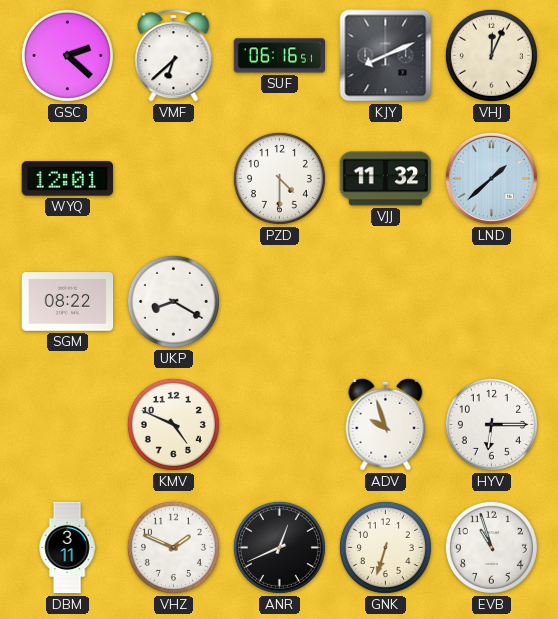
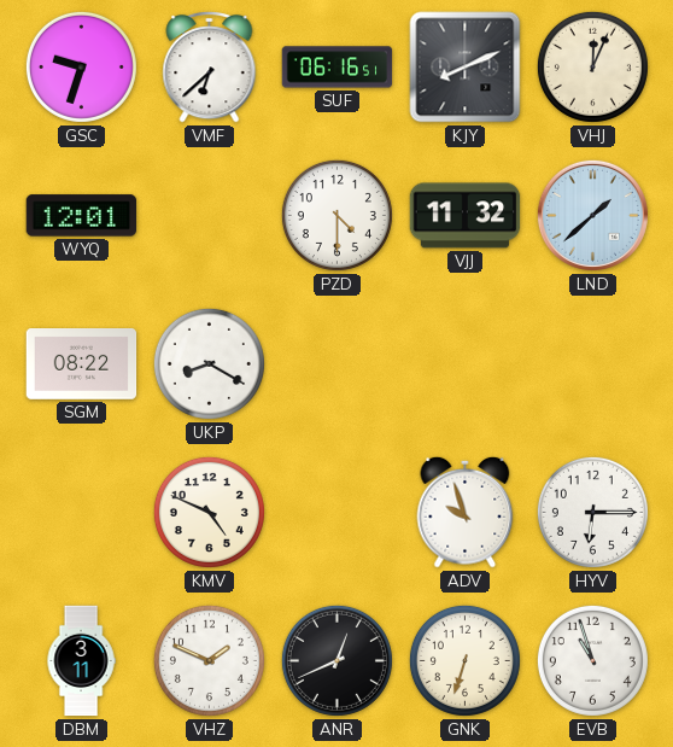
GSC: 2:22 -> 9:33
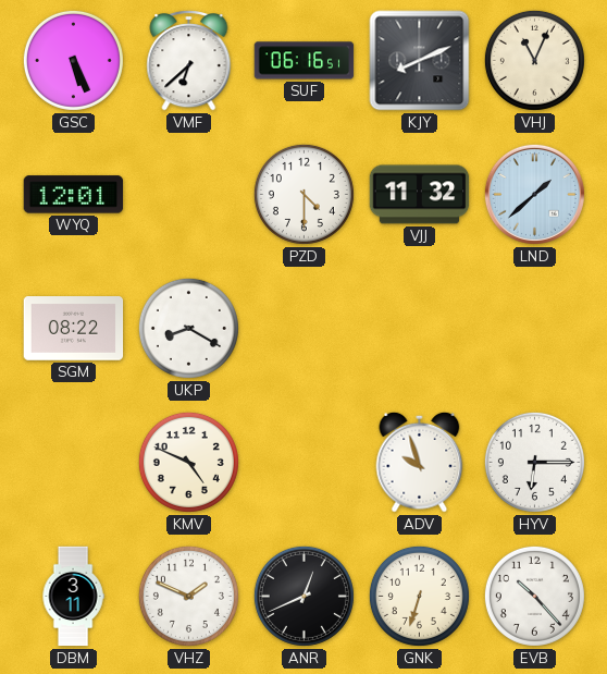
GSC: 9:33 -> 5:26
VHJ: 12:04 -> 11:04
EVB: 10:57 -> 10:23
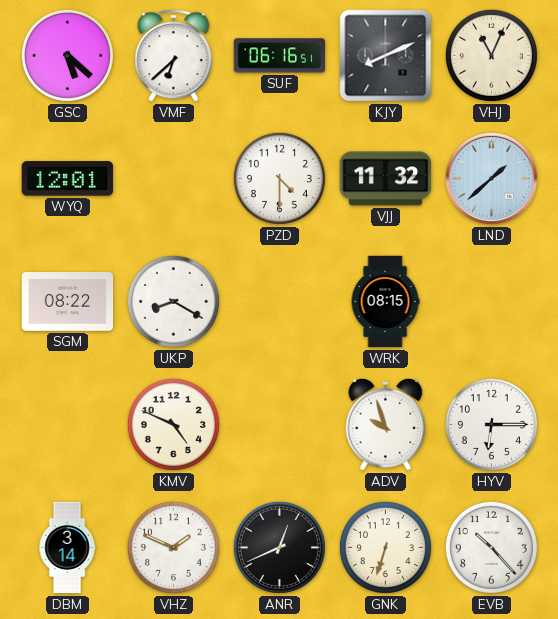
GSC: 5:26 -> 5:22
WRK: none -> 08:15
DBM: 3:11 -> 3:14
